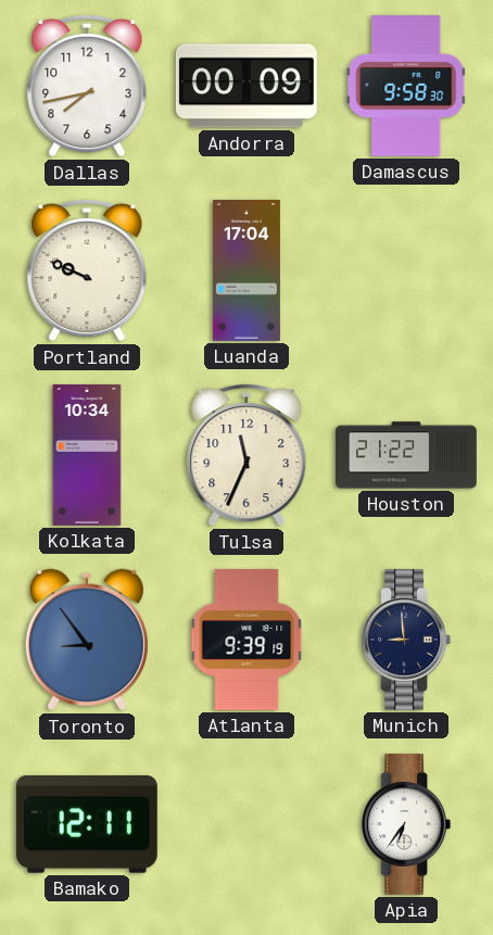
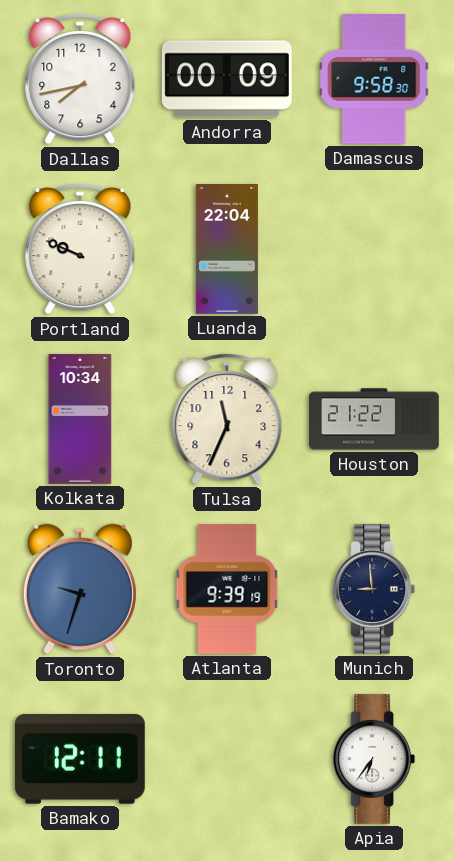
Luanda: 17:04 -> 22:04
Toronto: 8:54 -> 9:33
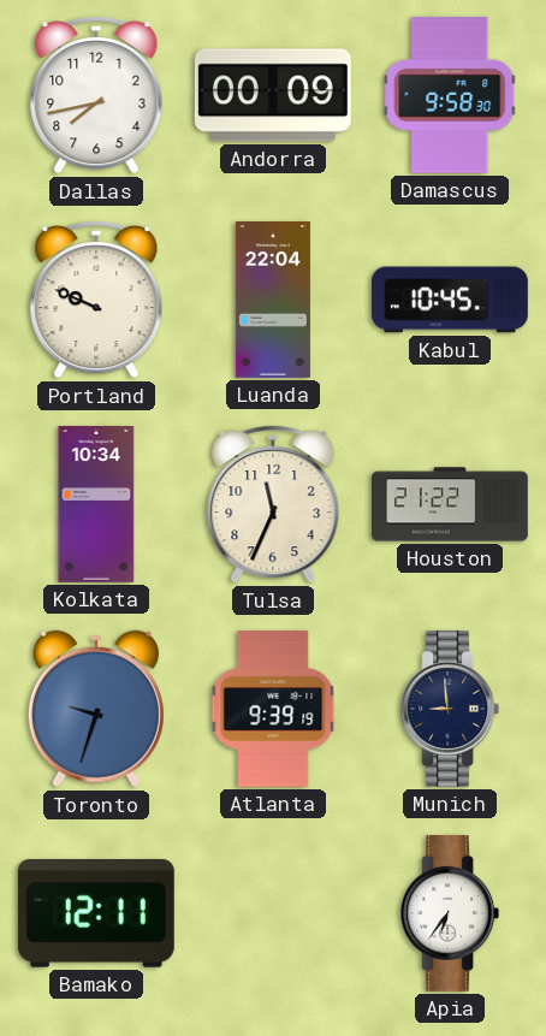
Kabul: none -> 10:45
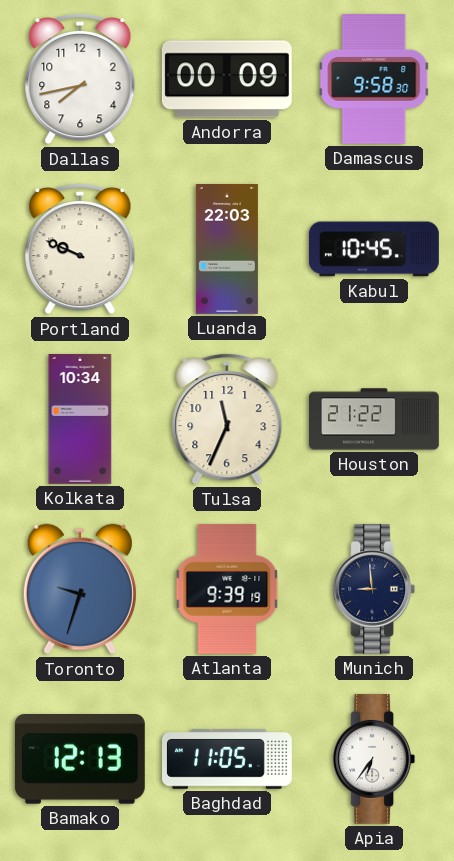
Luanda: 22:04 -> 22:03
Bamako: 12:11 -> 12:13
Baghdad: none -> 11:05
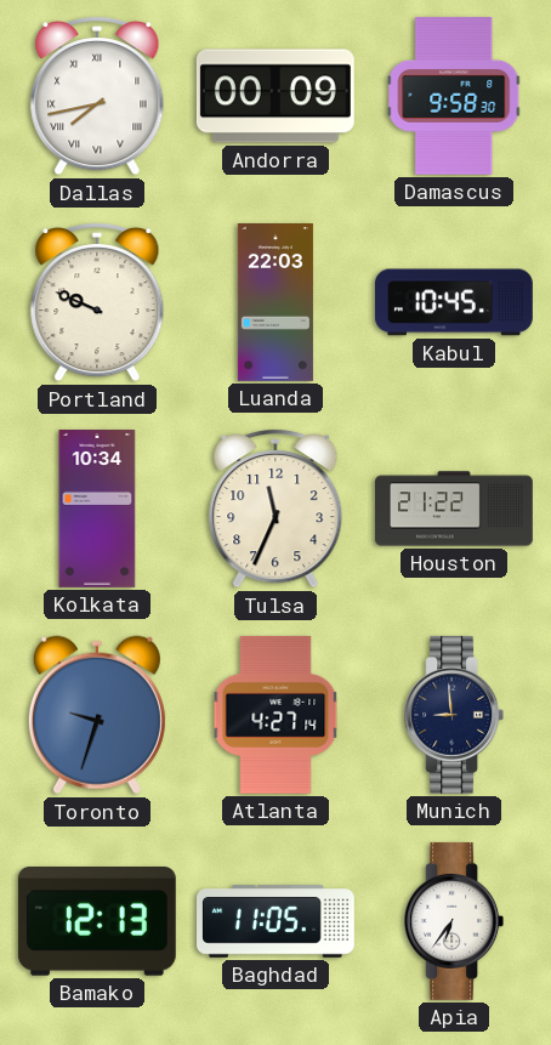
Dallas numerals: Arabic -> Roman
Atlanta: 9:39 -> 4:27
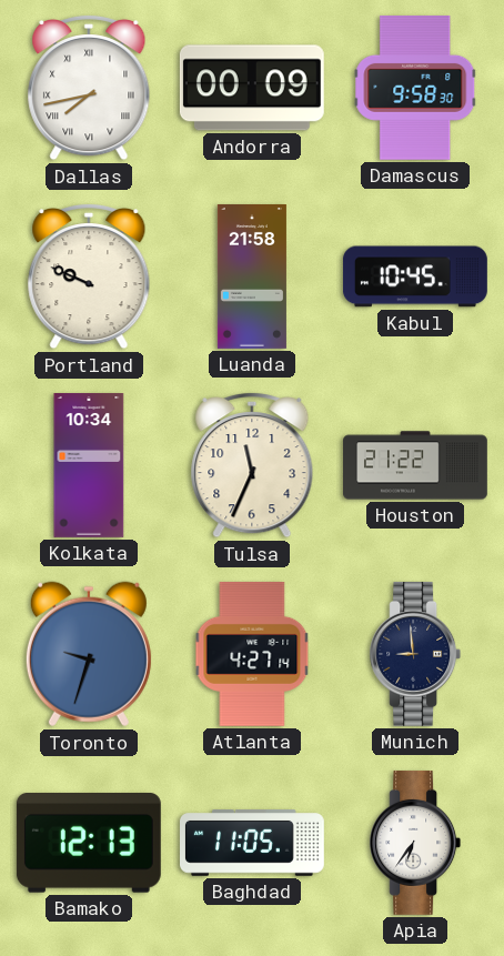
Luanda: 22:03 -> 21:58
